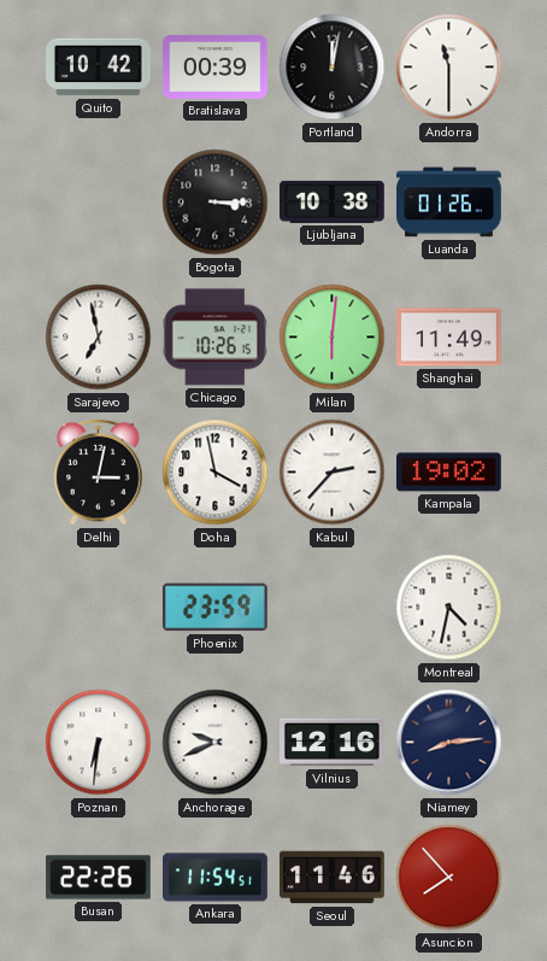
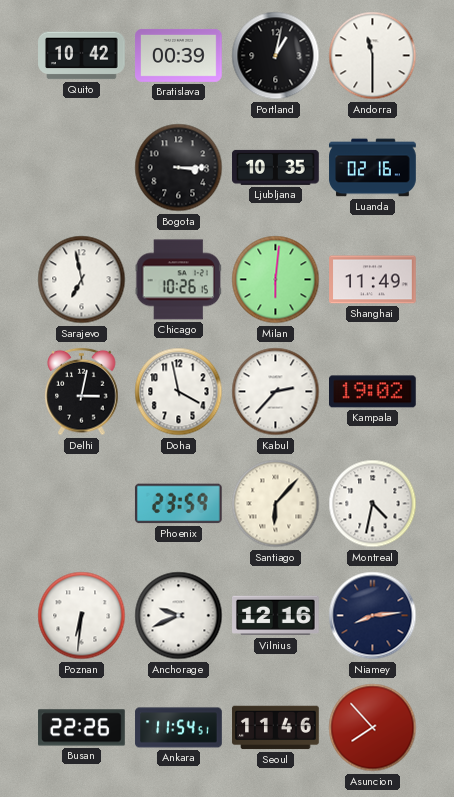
Portland: 12:02 -> 1:02
Ljubljana: 10:38 -> 10:35
Luanda: 01:26 -> 02:16
Santiago: none -> 6:07
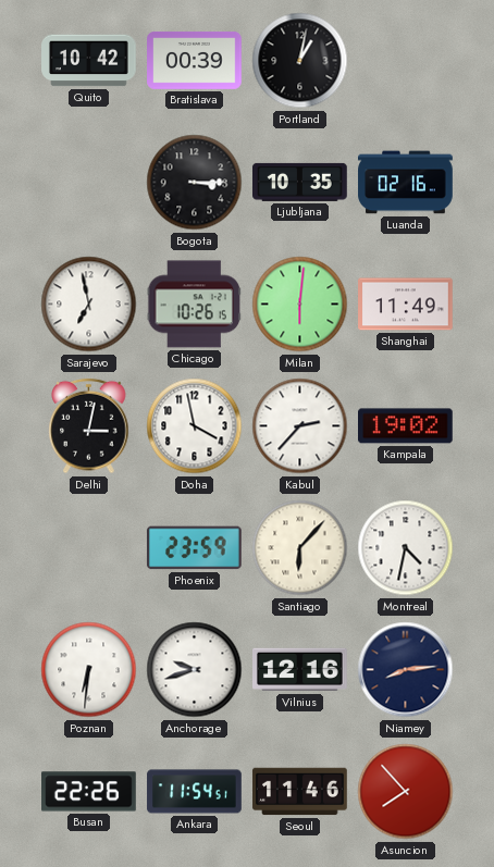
Andorra: 11:30 -> none
Anchorage: 9:41 -> 9:42
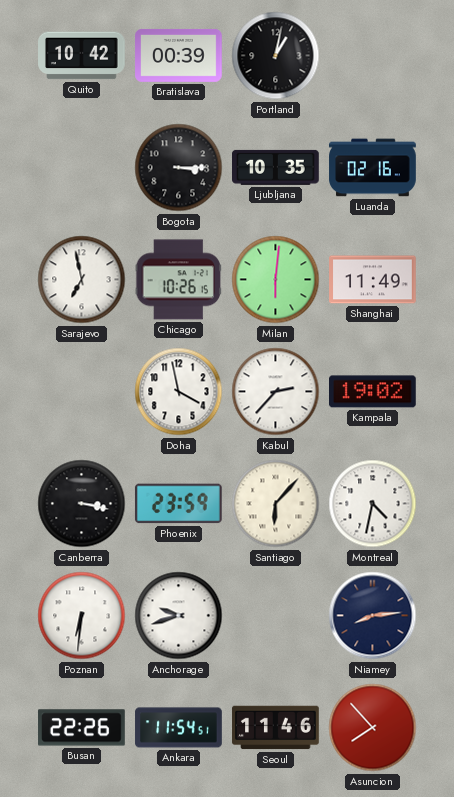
Delhi: 3:02 -> none
Canberra: none -> 3:17
Vilnius: 12:16 -> none
